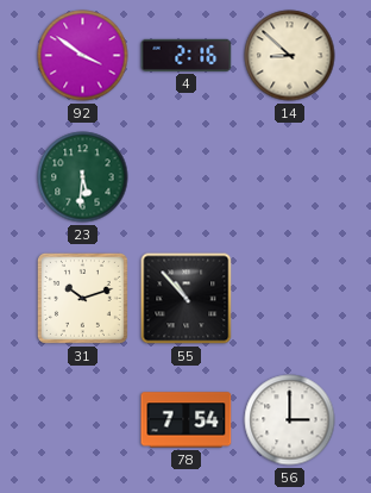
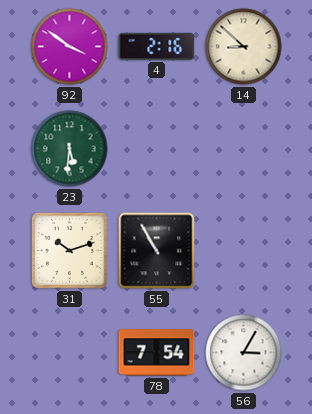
55: 10:53 -> 10:55
56: 3:00 -> 3:05
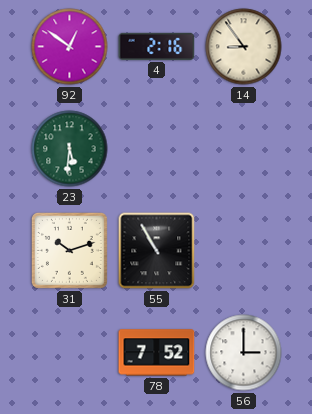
92: 3:51 -> 12:51
14: 8:52 -> 8:54
78: 7:54 -> 7:52
56: 3:05 -> 3:00
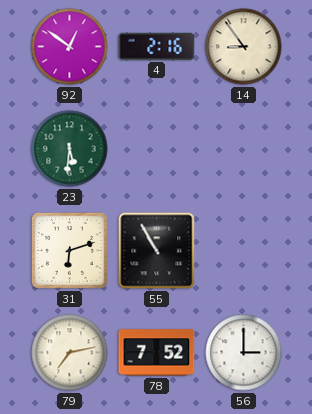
31: 10:12 -> 6:12
79: none -> 7:13
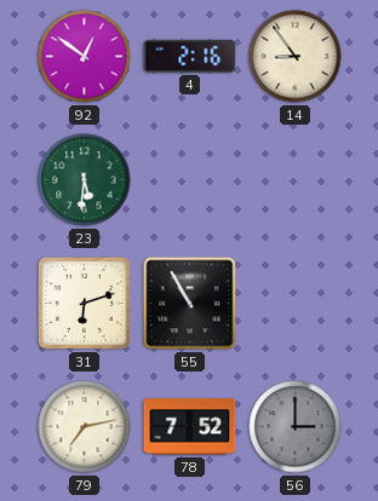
56 dial: white -> grey
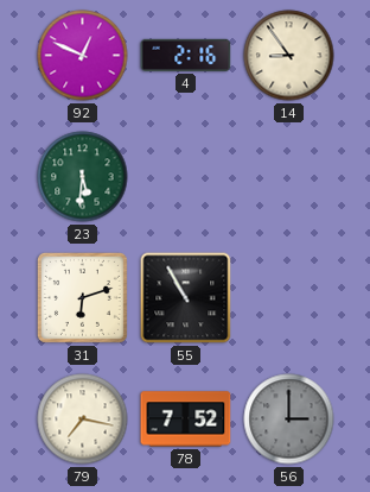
92: 12:51 -> 12:49
79: 7:13 -> 7:17
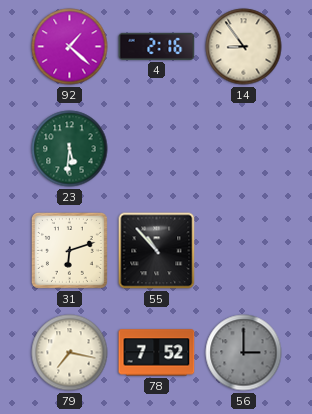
92: 12:49 -> 1:22
55: 10:55 -> 10:53
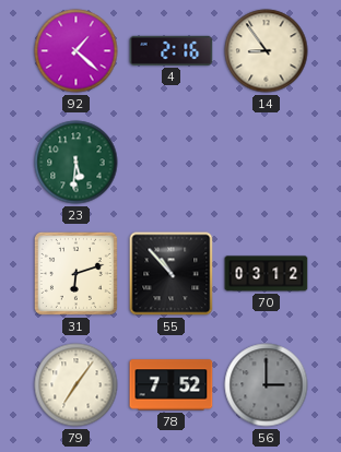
70: none -> 03:12
79: 7:17 -> 7:06
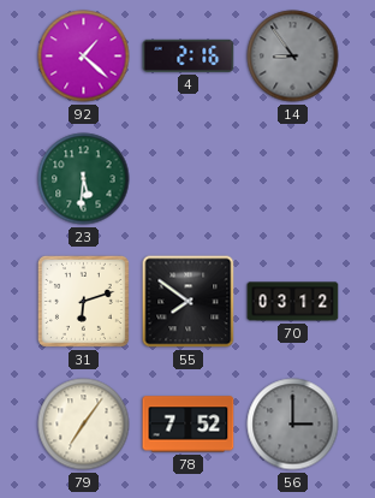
14 dial: cream -> grey
55: 10:53 -> 7:51
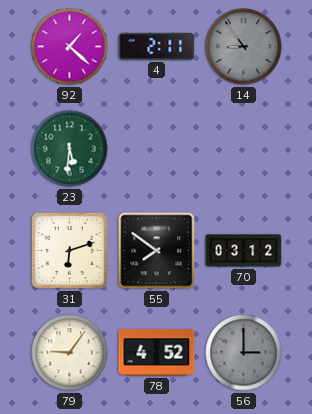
4: 2:16 -> 2:11
79: 7:06 -> 9:06
78: 7:52 -> 4:52
